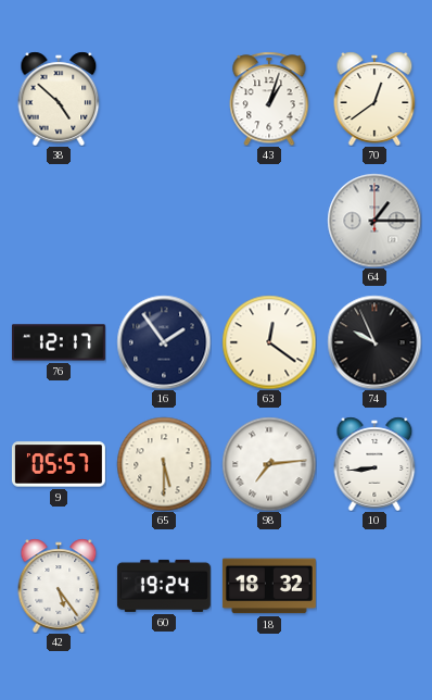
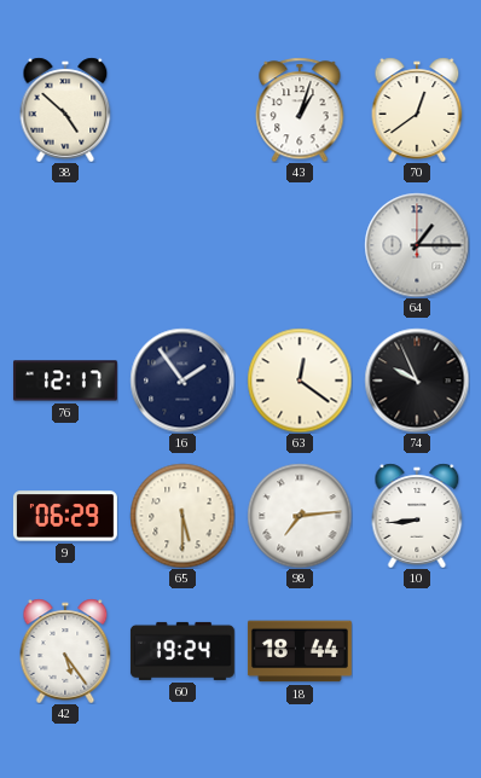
9: 05:57 -> 06:29
18: 18:32 -> 18:44
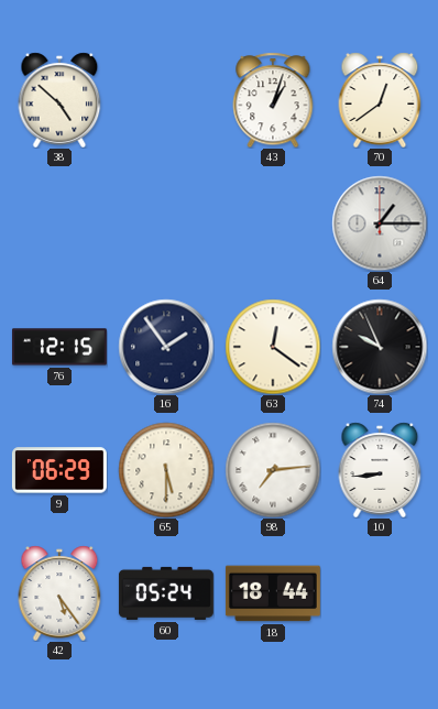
76: 12:17 -> 12:15
60: 19:24 -> 05:24
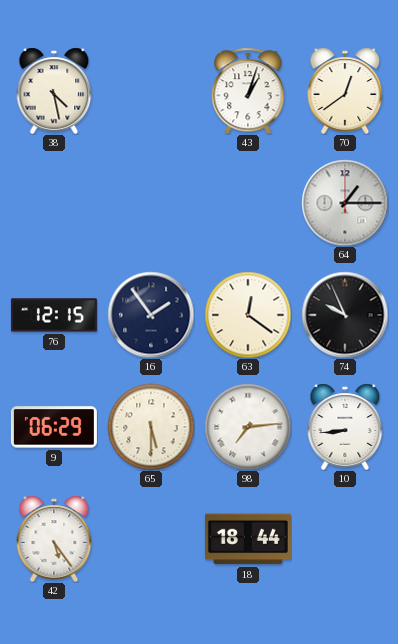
38: 4:52 -> 4:28
60: 05:24 -> none
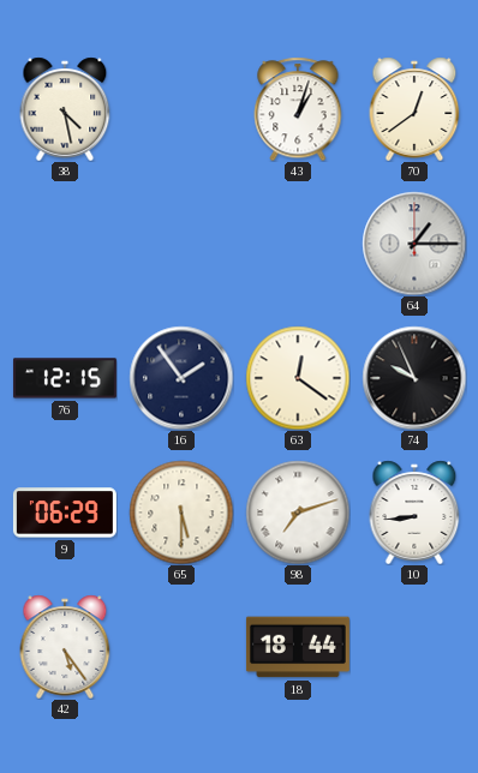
98: 7:14 -> 7:12
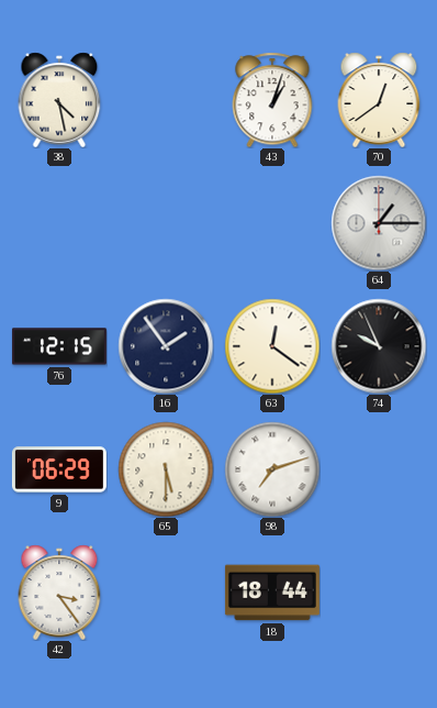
10: 8:44 -> none
42: 5:24 -> 3:24
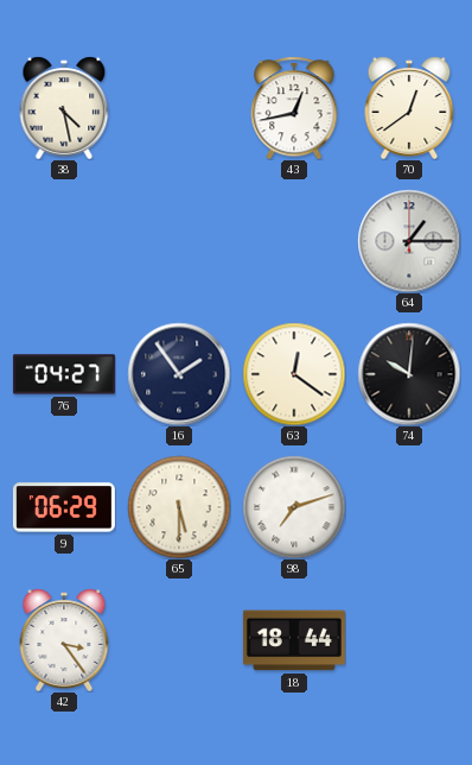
43: 1:03 -> 12:43
76: 12:15 -> 04:27
74: 9:56 -> 10:01
